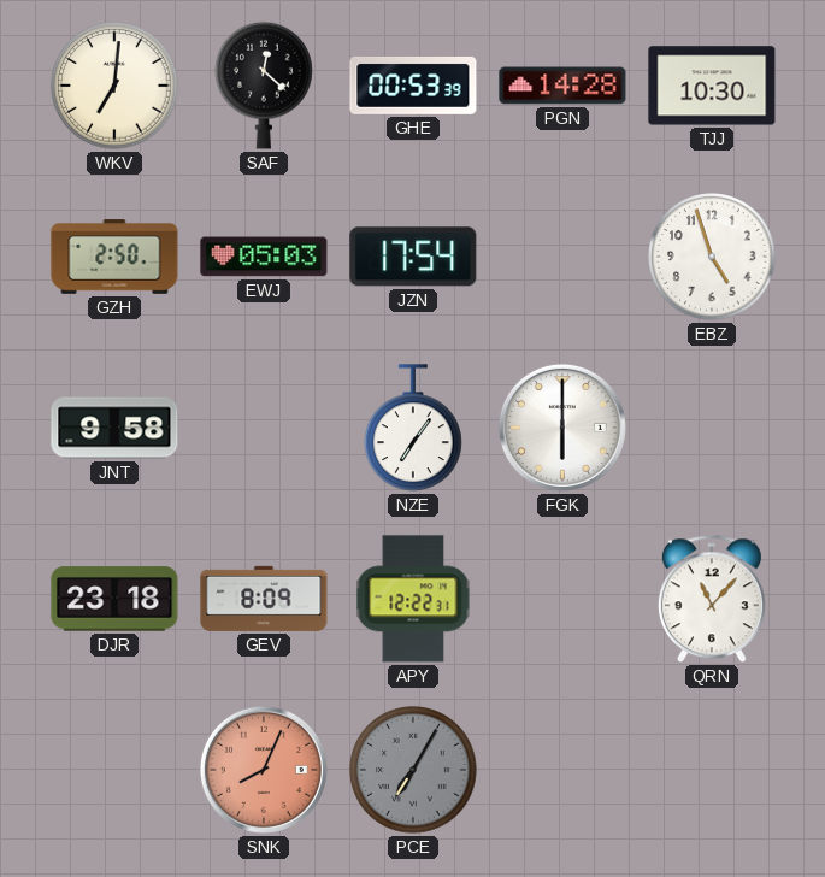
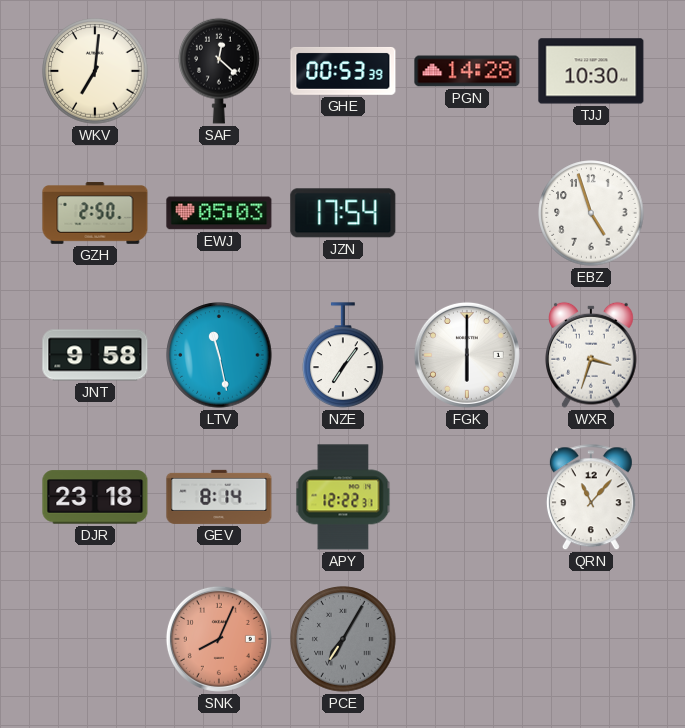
LTV: none -> 11:28
WXR: none -> 3:33
GEV: 8:09 -> 8:14
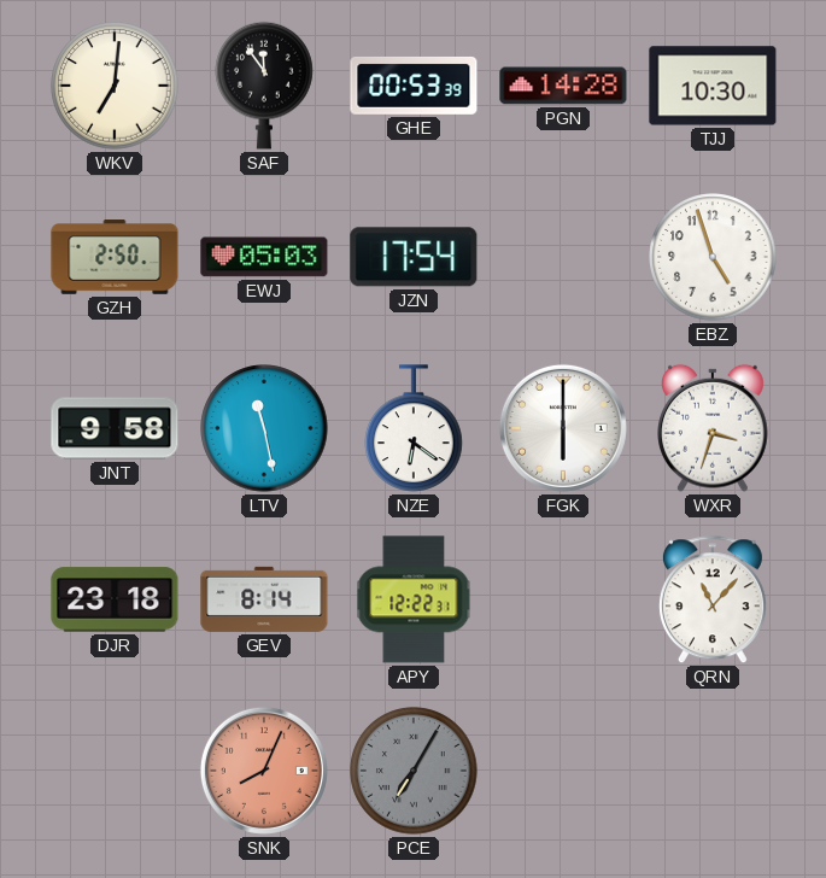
SAF: 12:22 -> 11:54
NZE: 7:06 -> 6:21
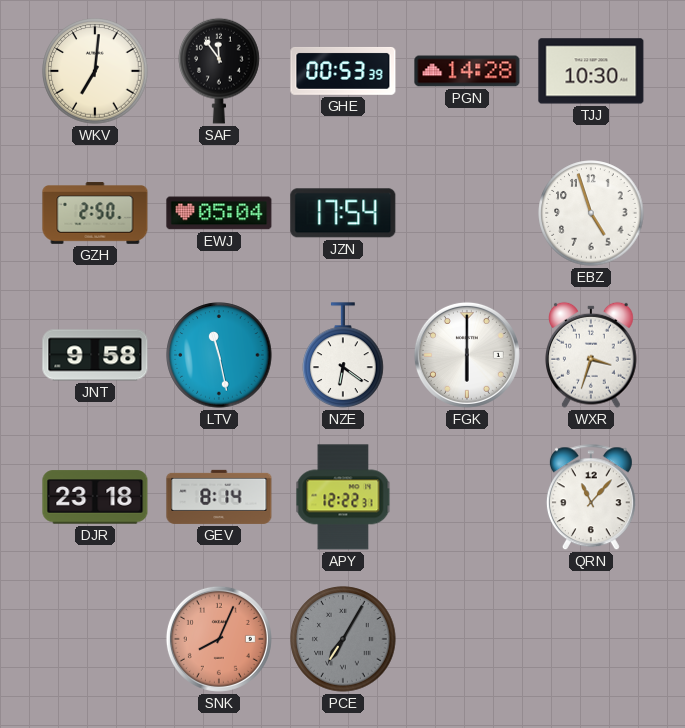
EWJ: 05:03 -> 05:04
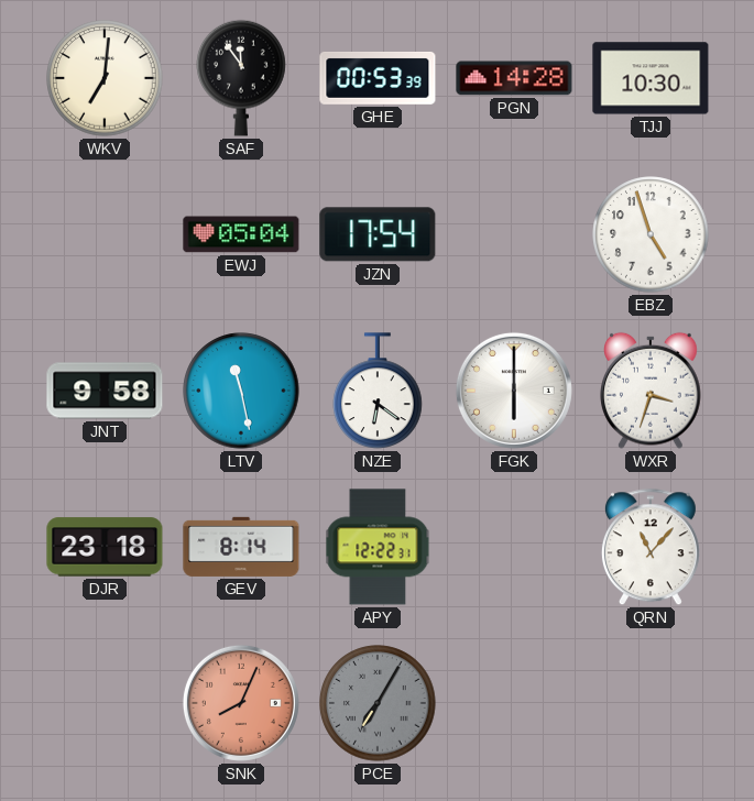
GZH: 2:50 -> none
